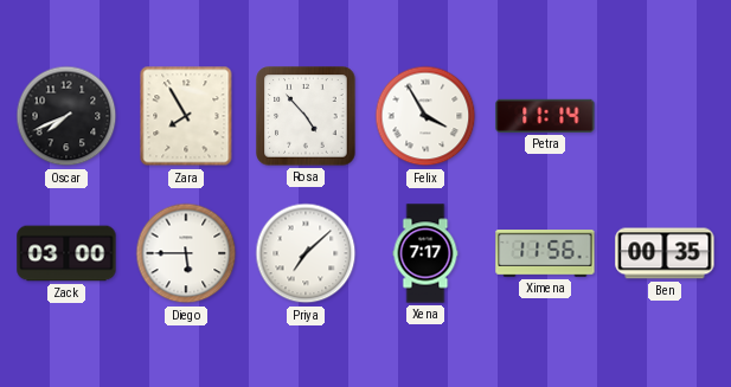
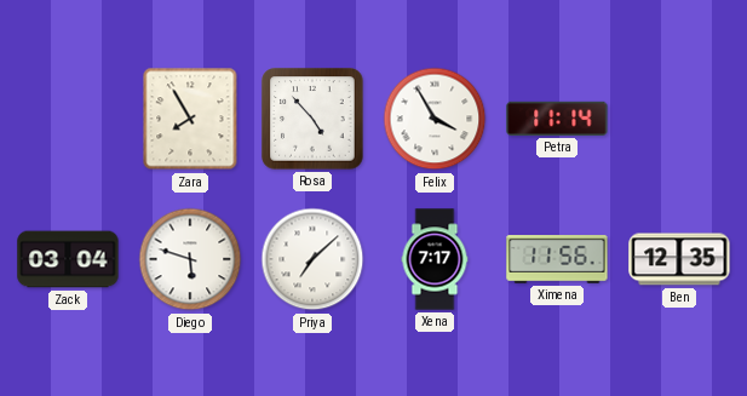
Oscar: 7:41 -> none
Zack: 03:00 -> 03:04
Diego: 5:45 -> 5:48
Ben: 00:35 -> 12:35
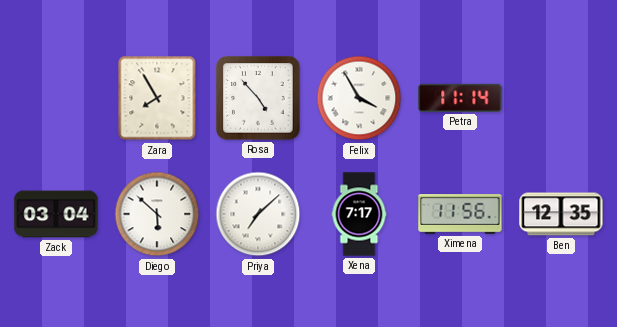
Diego: 5:48 -> 5:52
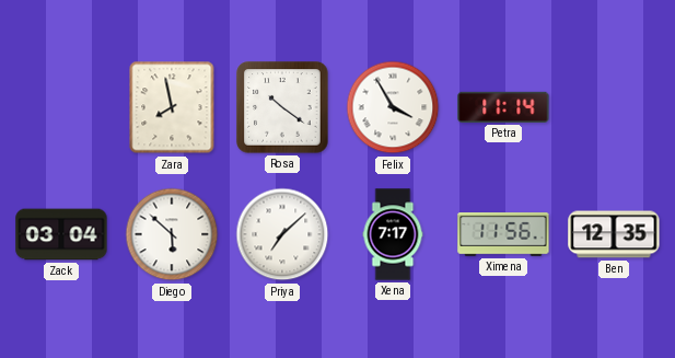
Zara: 7:55 -> 7:58
Rosa: 4:53 -> 10:21
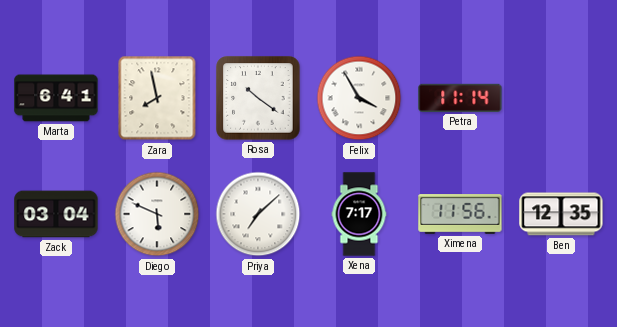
Marta: none -> 6:41
Diego: 5:52 -> 5:49
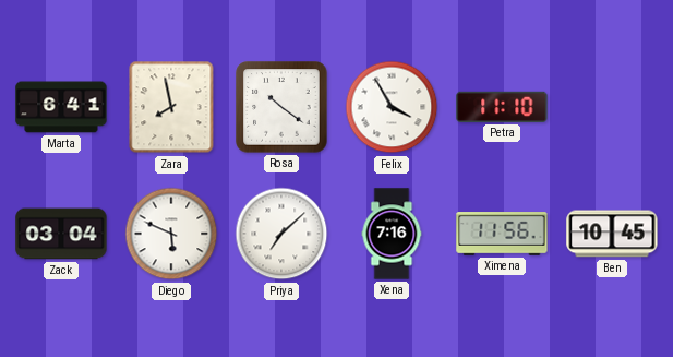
Petra: 11:14 -> 11:10
Xena: 7:17 -> 7:16
Ben: 12:35 -> 10:45
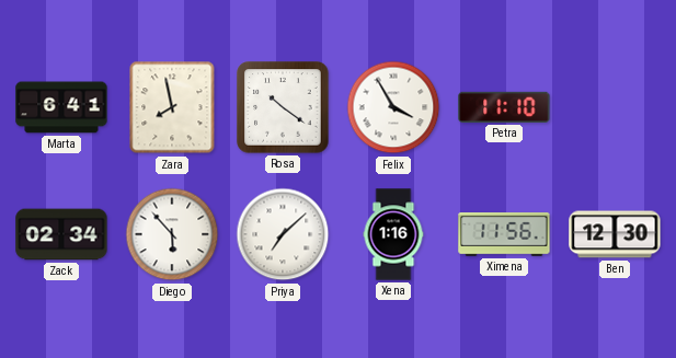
Zack: 03:04 -> 02:34
Diego: 5:49 -> 5:53
Xena: 7:16 -> 1:16
Ben: 10:45 -> 12:30
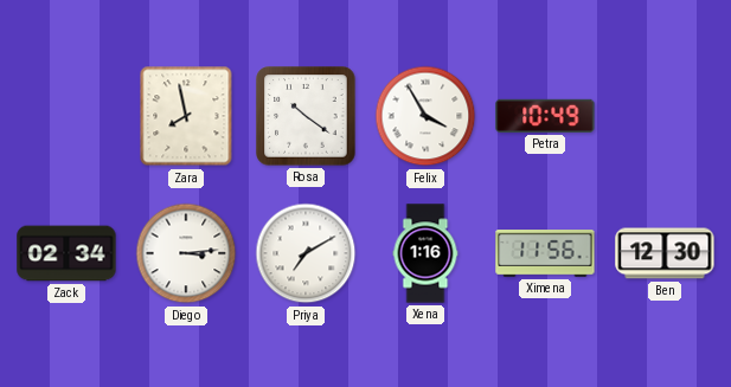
Marta: 6:41 -> none
Petra: 11:10 -> 10:49
Diego: 5:53 -> 3:14
Priya: 7:08 -> 7:10
